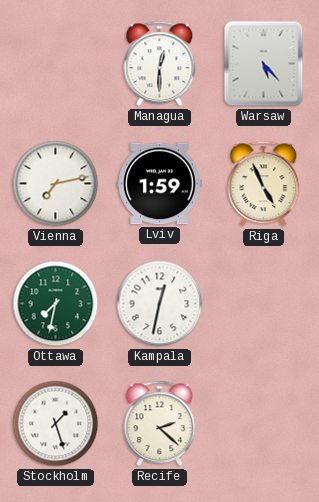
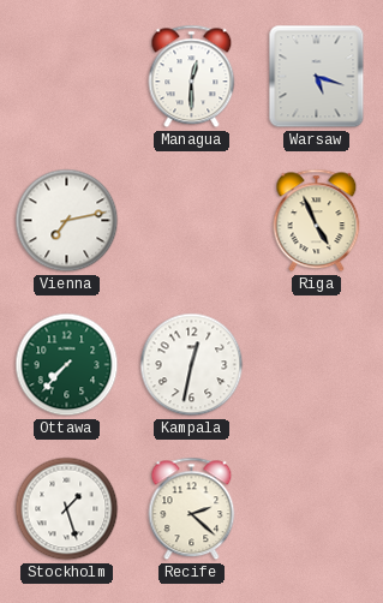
Warsaw: 5:23 -> 5:18
Lviv: 1:59 -> none
Ottawa: 7:32 -> 7:37
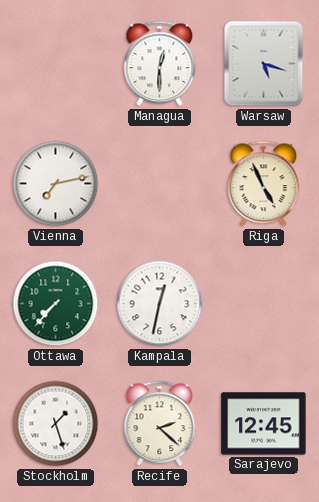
Sarajevo: none -> 12:45
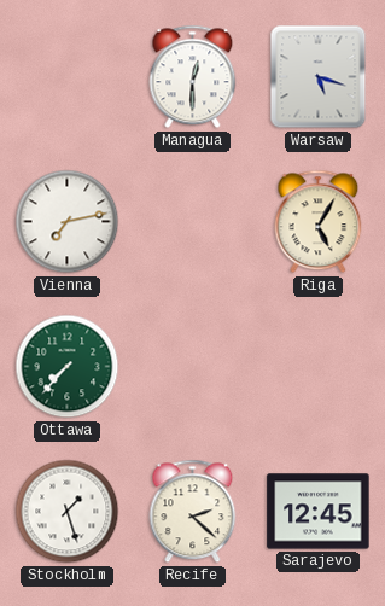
Riga: 4:56 -> 5:05
Kampala: 12:32 -> none
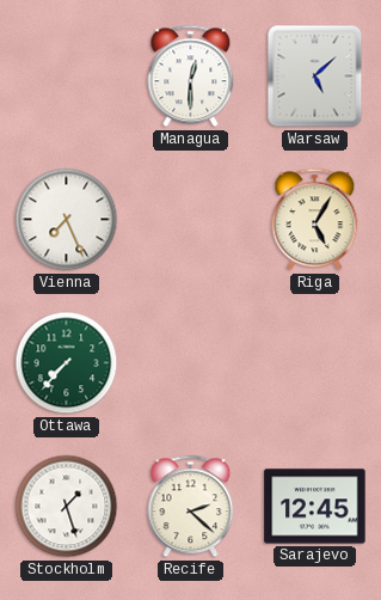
Warsaw: 5:18 -> 5:08
Vienna: 7:13 -> 7:26
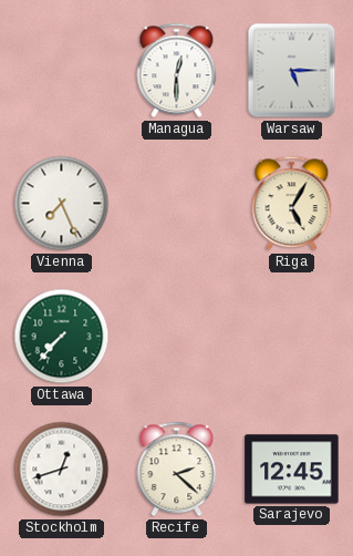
Warsaw: 5:08 -> 5:15
Stockholm: 1:27 -> 12:42
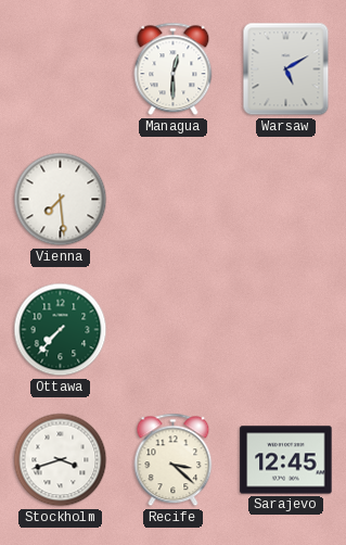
Warsaw: 5:15 -> 5:10
Vienna: 7:26 -> 7:29
Riga: 5:05 -> none
Stockholm: 12:42 -> 3:42
Recife: 2:22 -> 3:22
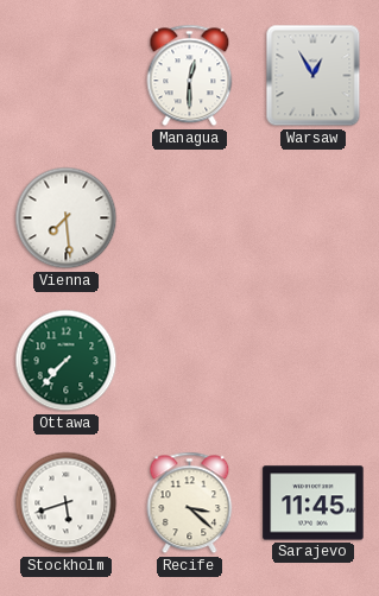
Warsaw: 5:10 -> 12:55
Stockholm: 3:42 -> 5:42
Sarajevo: 12:45 -> 11:45
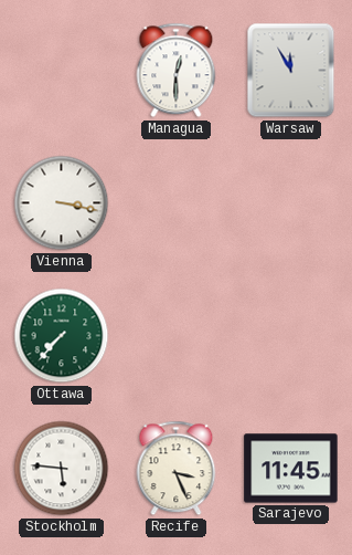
Warsaw: 12:55 -> 11:55
Vienna: 7:29 -> 3:17
Stockholm: 5:42 -> 5:46
Recife: 3:22 -> 3:26
